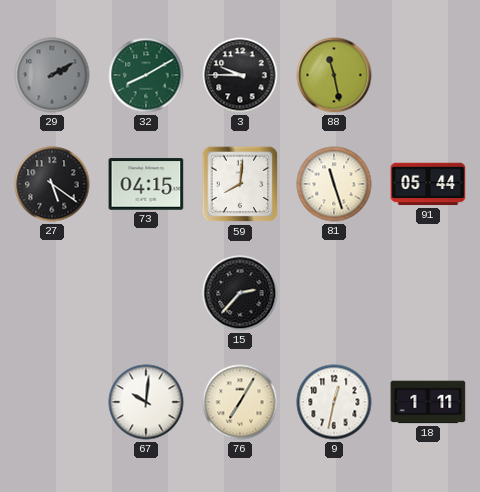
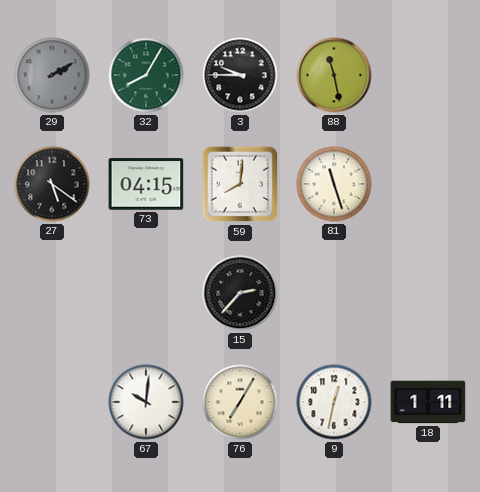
32: 8:10 -> 8:05
91: 05:44 -> none
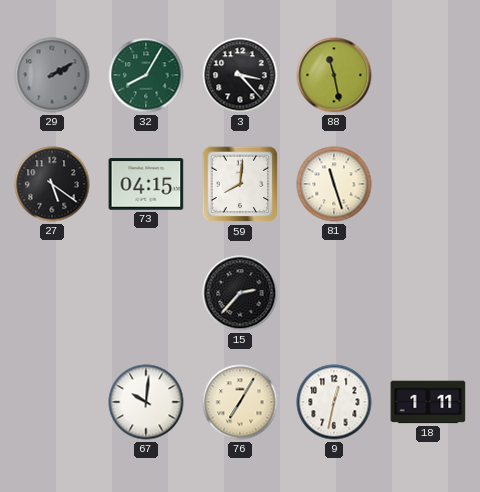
3: 9:45 -> 3:23
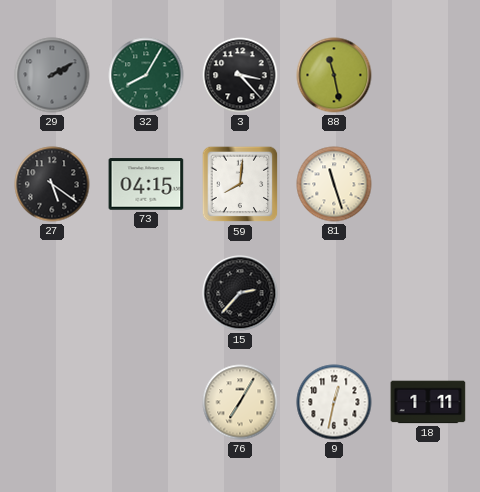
67: 10:01 -> none
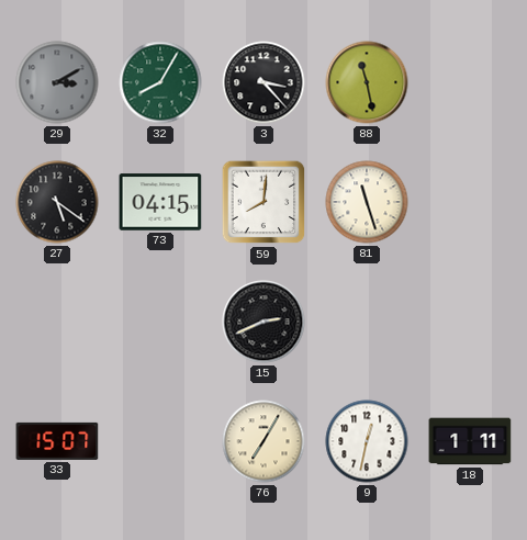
29: 2:10 -> 3:10
15: 2:37 -> 2:41
33: none -> 15:07
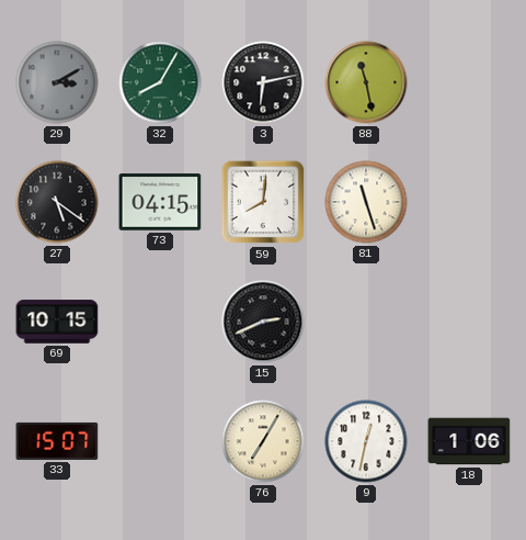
3: 3:23 -> 6:13
69: none -> 10:15
18: 1:11 -> 1:06
